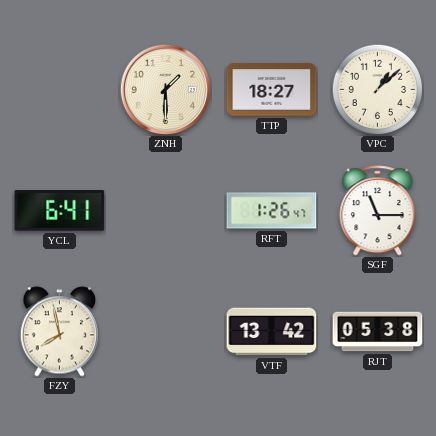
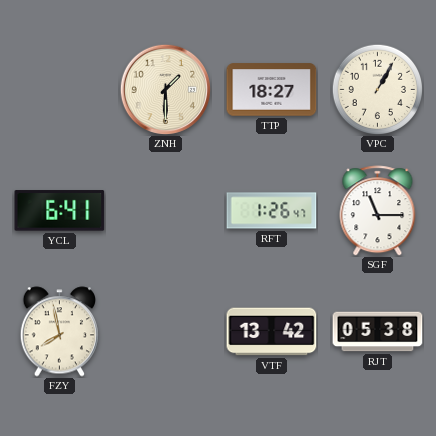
VPC: 1:08 -> 1:05
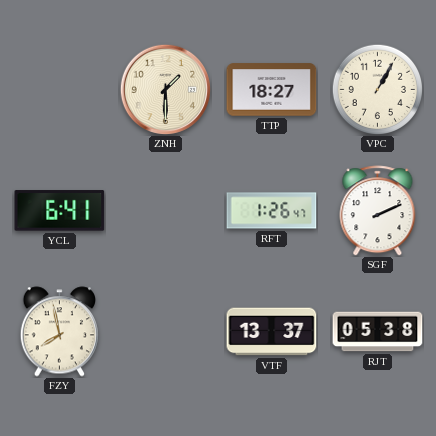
SGF: 11:15 -> 2:11
VTF: 13:42 -> 13:37
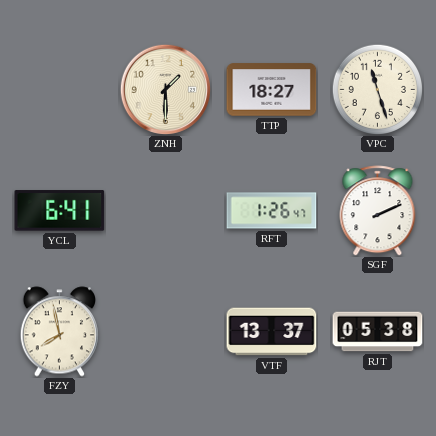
VPC: 1:05 -> 11:27
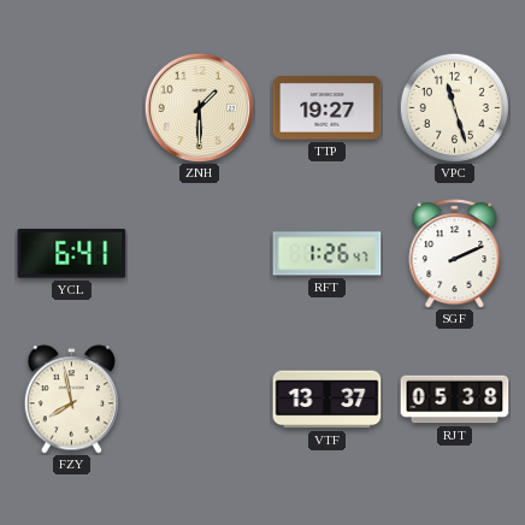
TTP: 18:27 -> 19:27
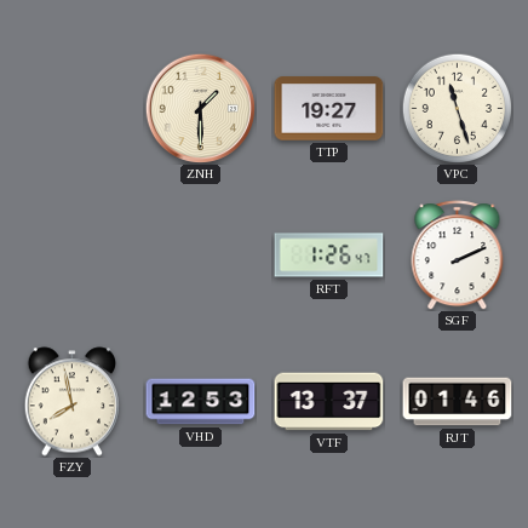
YCL: 6:41 -> none
VHD: none -> 12:53
RJT: 05:38 -> 01:46
